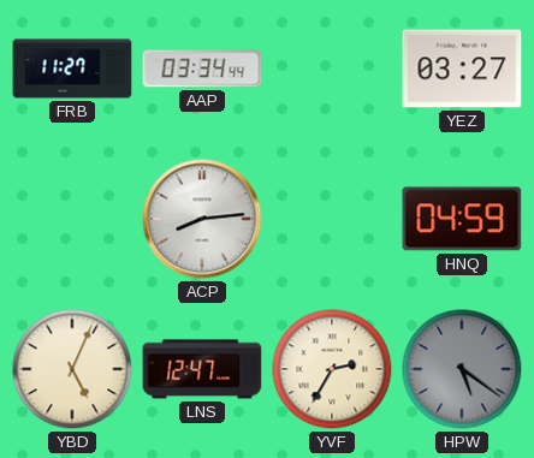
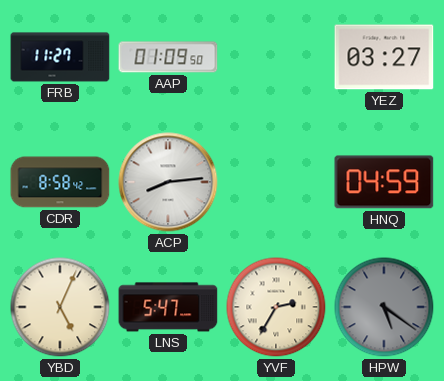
AAP: 03:34 -> 01:09
CDR: none -> 8:58
LNS: 12:47 -> 5:47
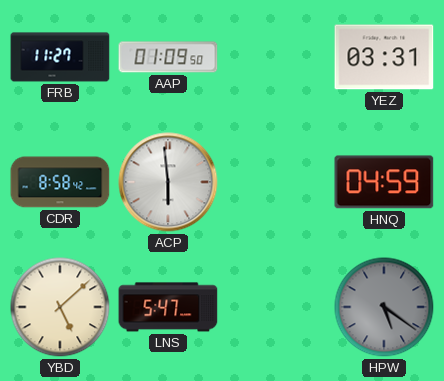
YEZ: 03:27 -> 03:31
ACP: 8:14 -> 5:59
YBD: 5:04 -> 5:08
YVF: 2:35 -> none
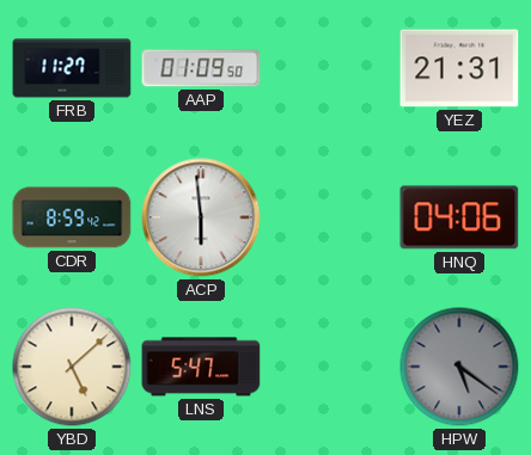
YEZ: 03:31 -> 21:31
CDR: 8:58 -> 8:59
HNQ: 04:59 -> 04:06
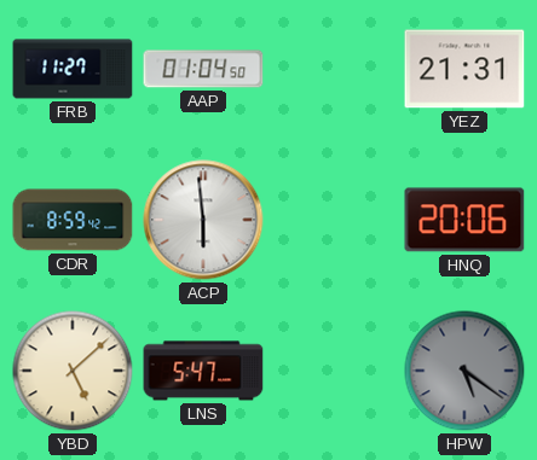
AAP: 01:09 -> 01:04
HNQ: 04:06 -> 20:06
